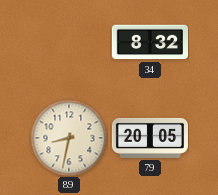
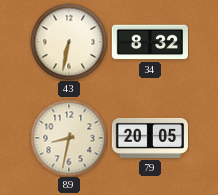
43: none -> 6:32
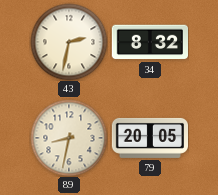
43: 6:32 -> 2:32
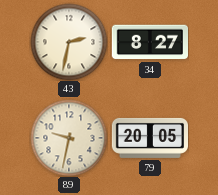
34: 8:32 -> 8:27
89: 8:32 -> 9:32
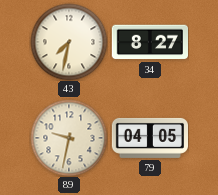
43: 2:32 -> 7:32
79: 20:05 -> 04:05
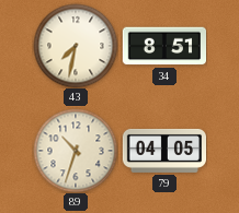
34: 8:27 -> 8:51
89: 9:32 -> 10:33
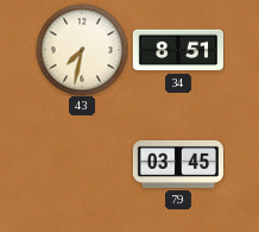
89: 10:33 -> none
79: 04:05 -> 03:45
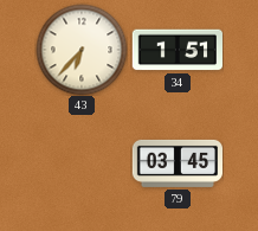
43: 7:32 -> 6:37
34: 8:51 -> 1:51
